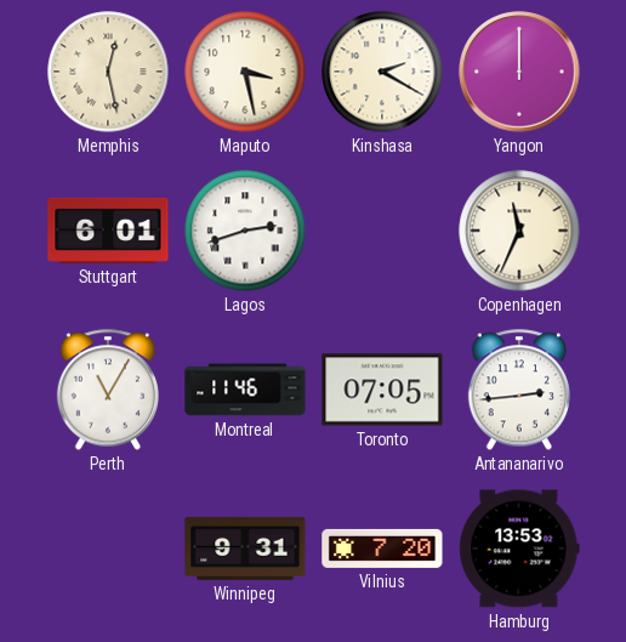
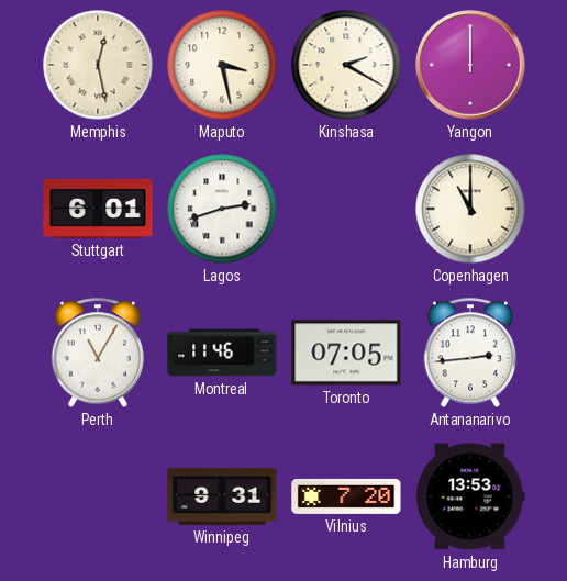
Copenhagen: 11:34 -> 11:00
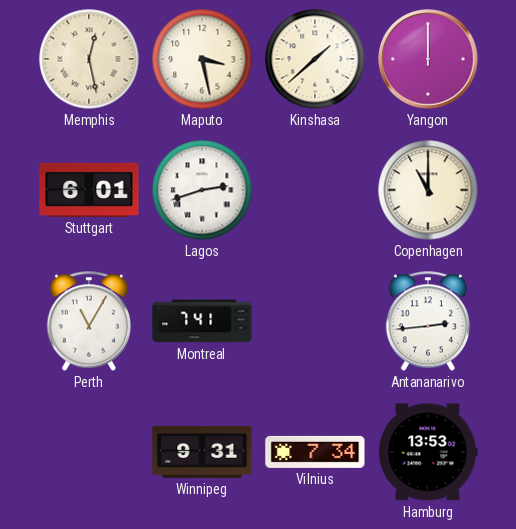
Kinshasa: 2:20 -> 1:38
Montreal: 11:46 -> 7:41
Toronto: 07:05 -> none
Vilnius: 7:20 -> 7:34
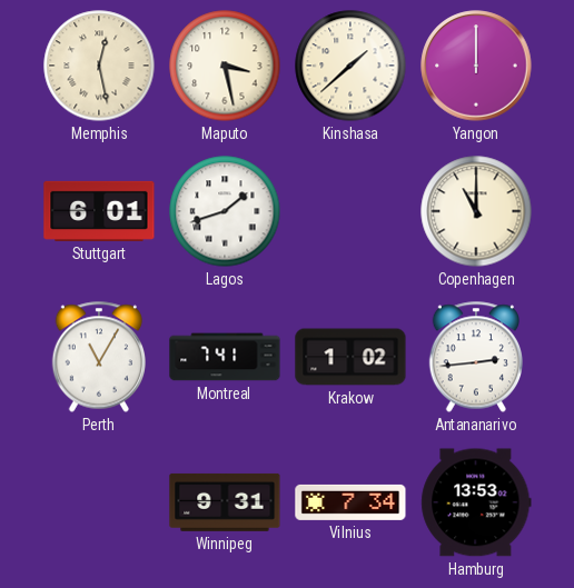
Lagos: 2:42 -> 1:42
Krakow: none -> 1:02
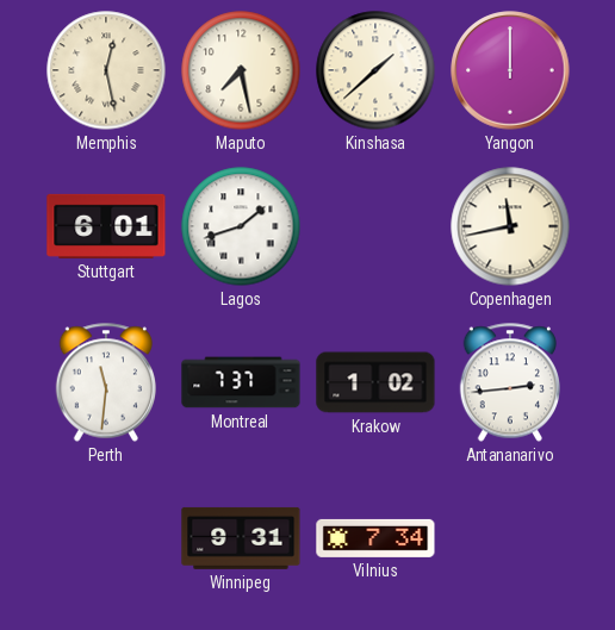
Maputo: 3:28 -> 7:28
Copenhagen: 11:00 -> 11:43
Perth: 11:05 -> 11:31
Montreal: 7:41 -> 7:37
Hamburg: 13:53 -> none
